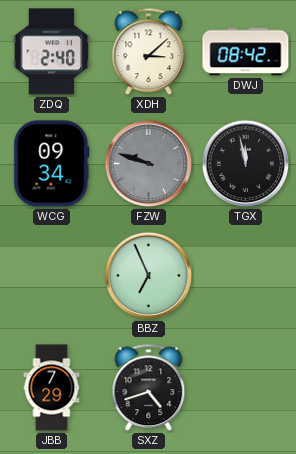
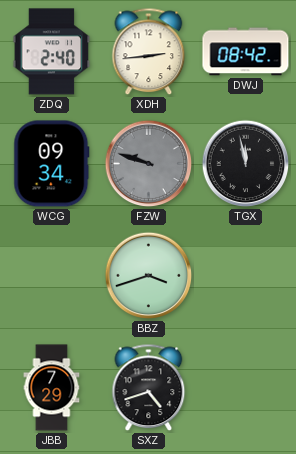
XDH: 3:08 -> 2:44
BBZ: 6:56 -> 3:42
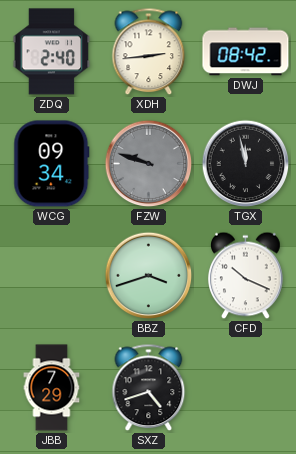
CFD: none -> 10:19
